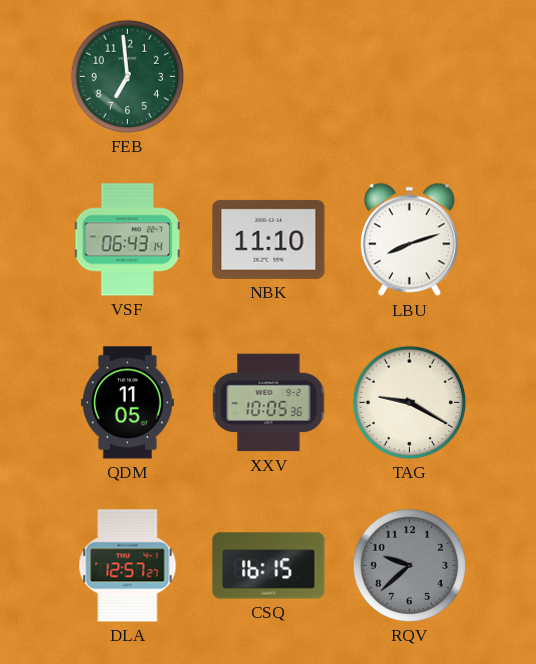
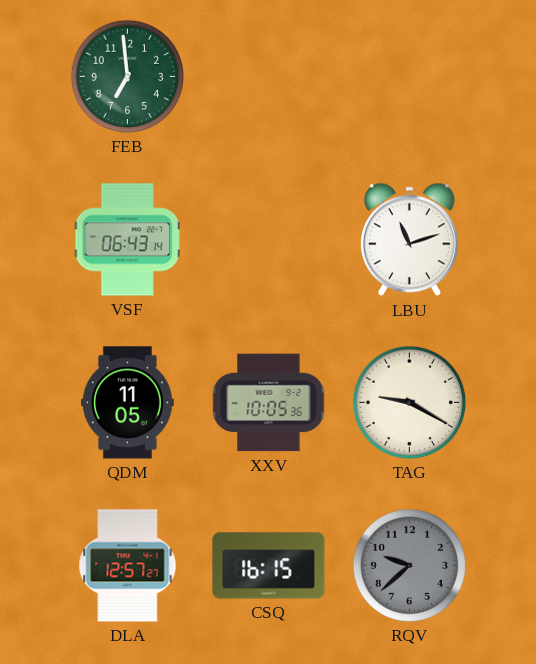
NBK: 11:10 -> none
LBU: 8:12 -> 11:12
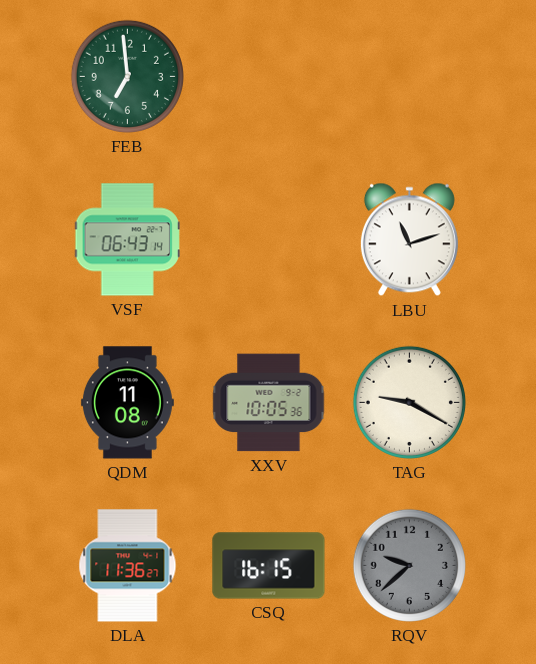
QDM: 11:05 -> 11:08
DLA: 12:57 -> 11:36
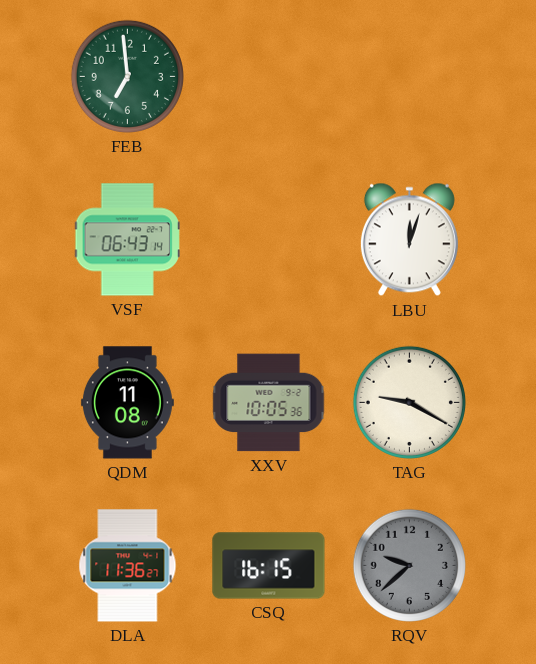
LBU: 11:12 -> 12:03
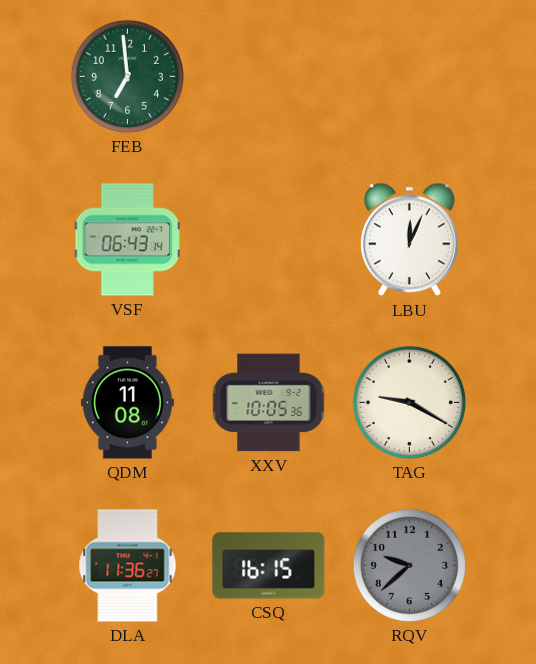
LBU: 12:03 -> 12:04
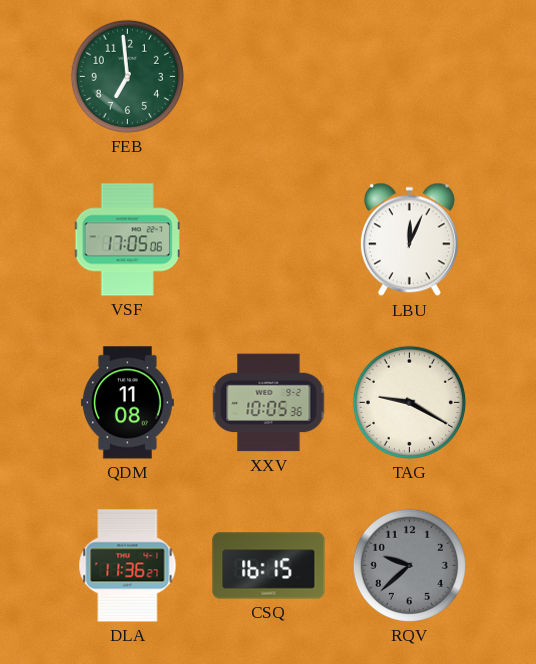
VSF: 06:43 -> 17:05
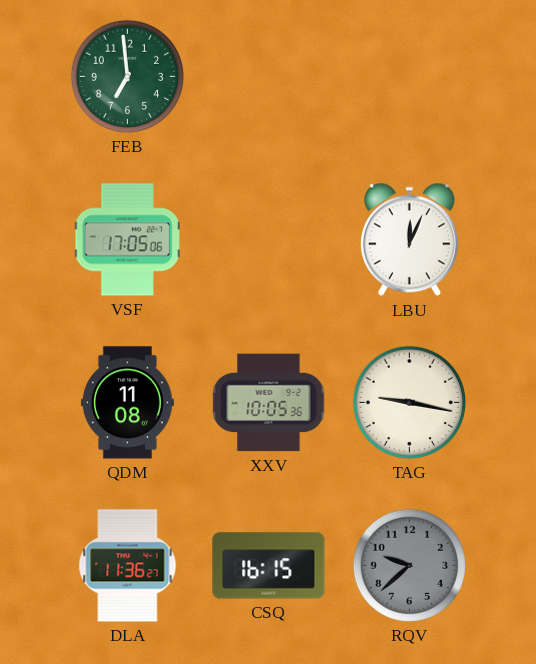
TAG: 9:20 -> 9:17
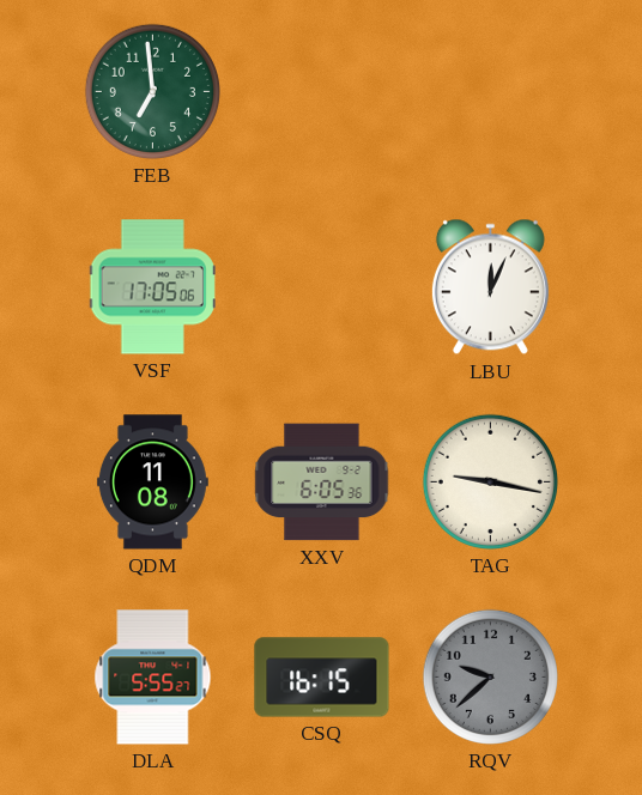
XXV: 10:05 -> 6:05
DLA: 11:36 -> 5:55
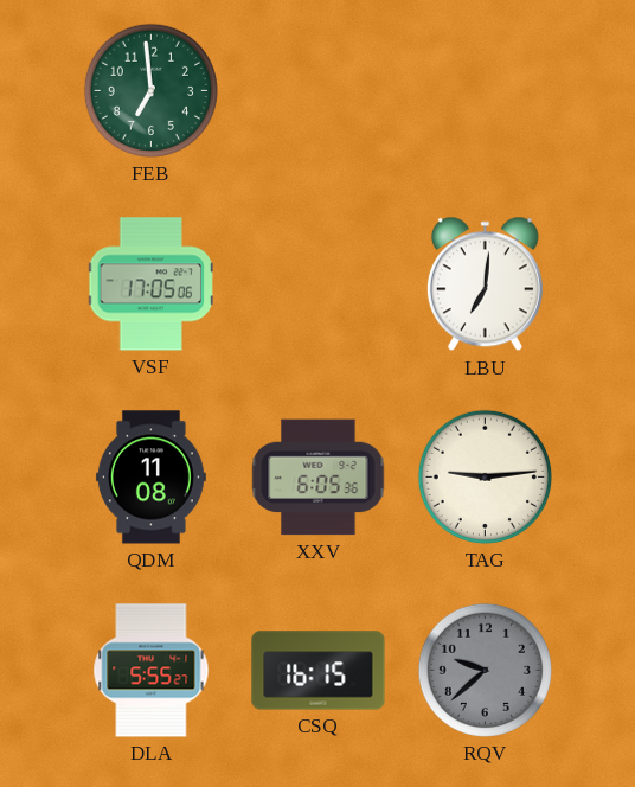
LBU: 12:04 -> 7:01
TAG: 9:17 -> 9:14
